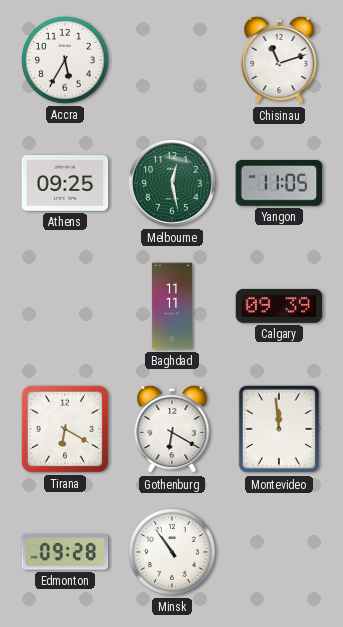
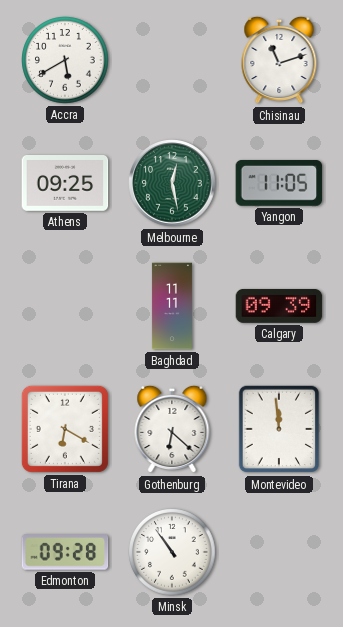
Accra: 5:35 -> 5:40
Gothenburg: 6:20 -> 6:22
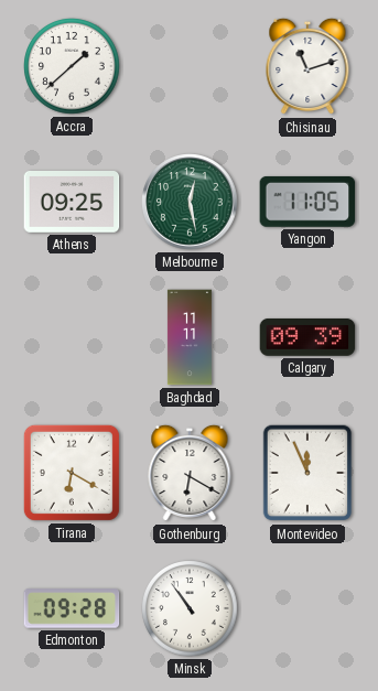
Accra: 5:40 -> 1:38
Gothenburg: 6:22 -> 6:20
Montevideo: 11:59 -> 11:56
